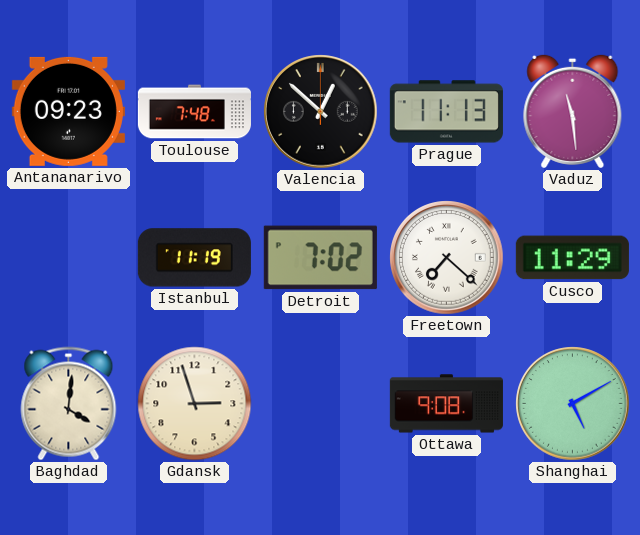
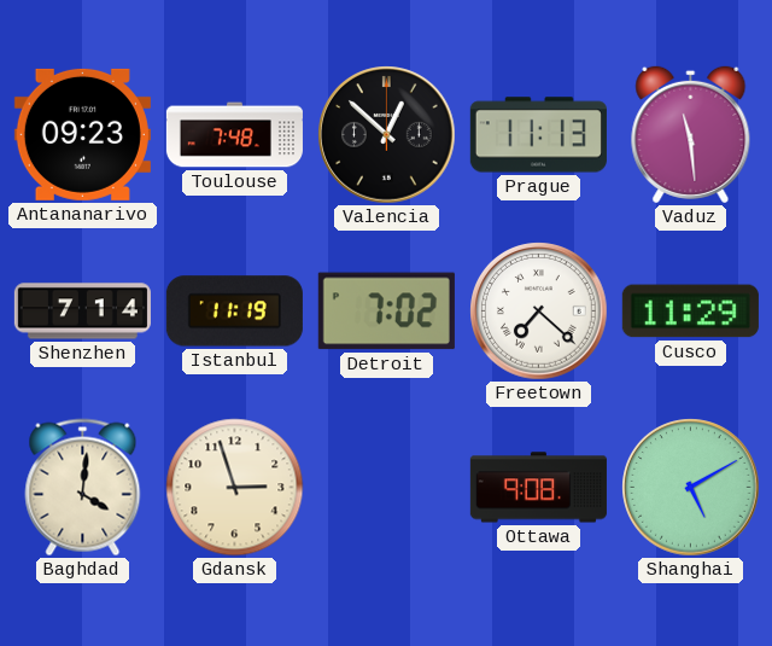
Shenzhen: none -> 7:14
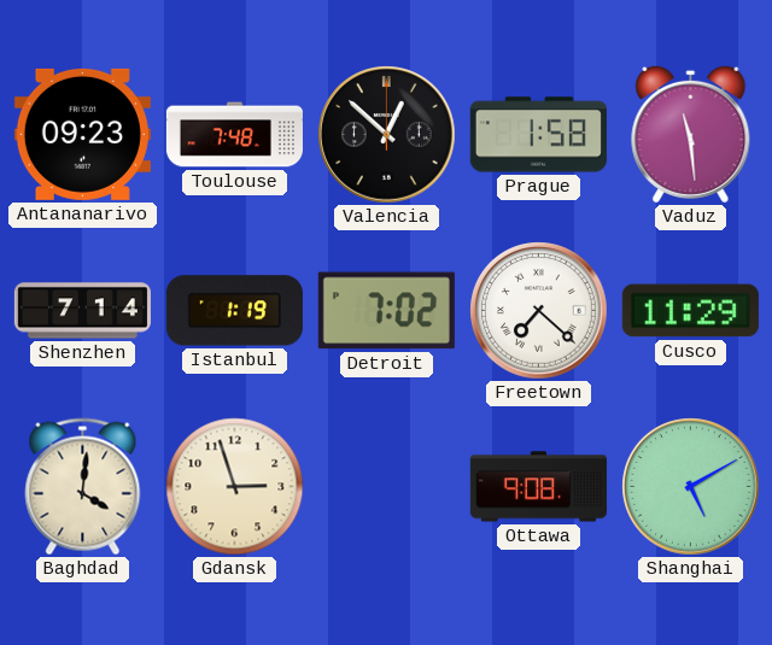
Prague: 11:13 -> 1:58
Istanbul: 11:19 -> 1:19
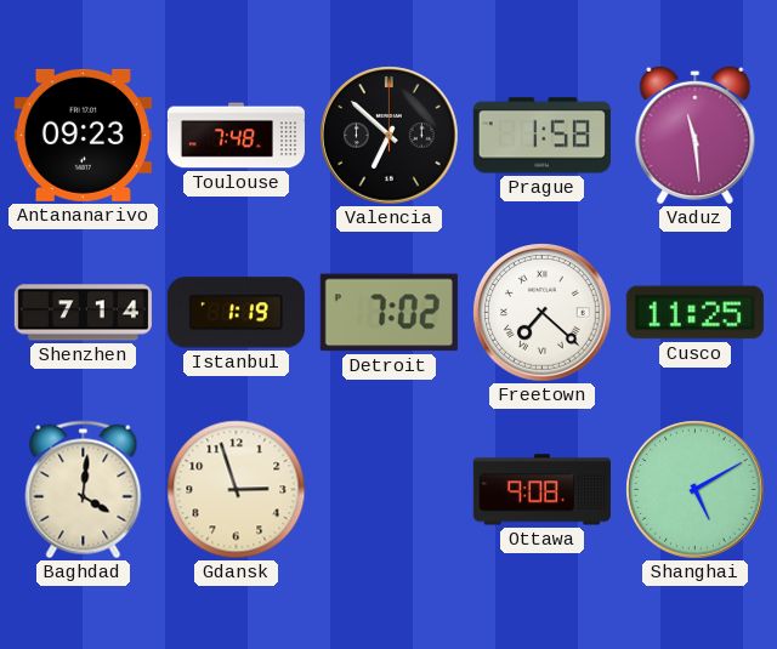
Valencia: 12:52 -> 6:52
Cusco: 11:29 -> 11:25
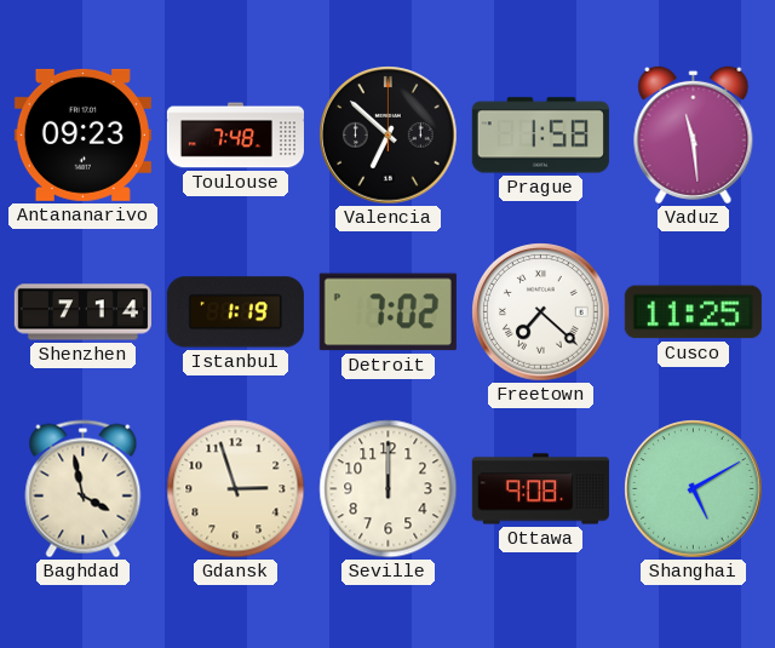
Baghdad: 4:01 -> 3:58
Seville: none -> 12:00
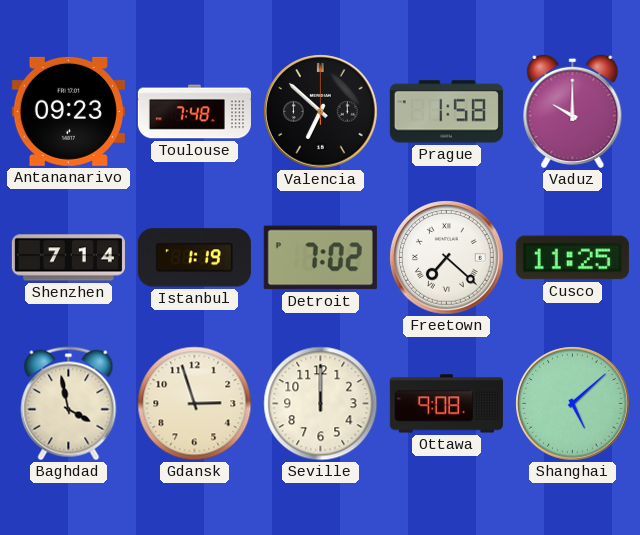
Vaduz: 11:29 -> 10:00
Shanghai: 5:10 -> 5:08
